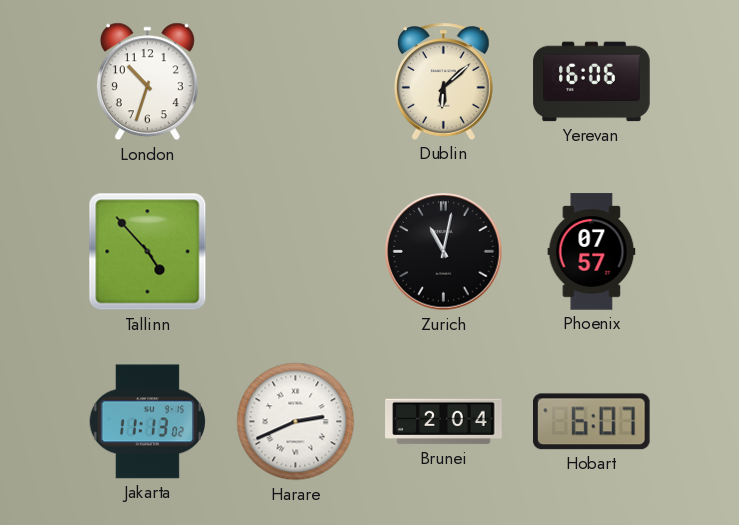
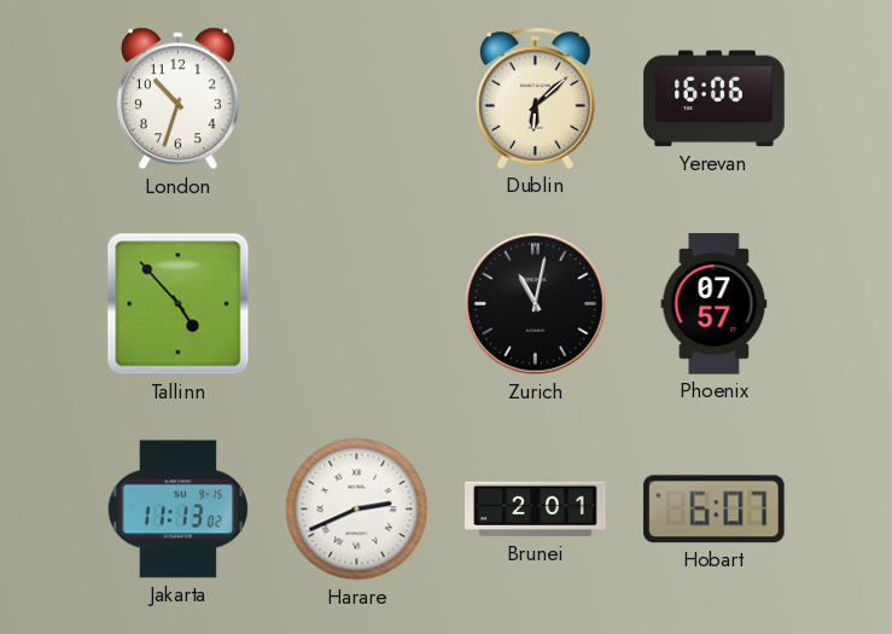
Brunei: 2:04 -> 2:01
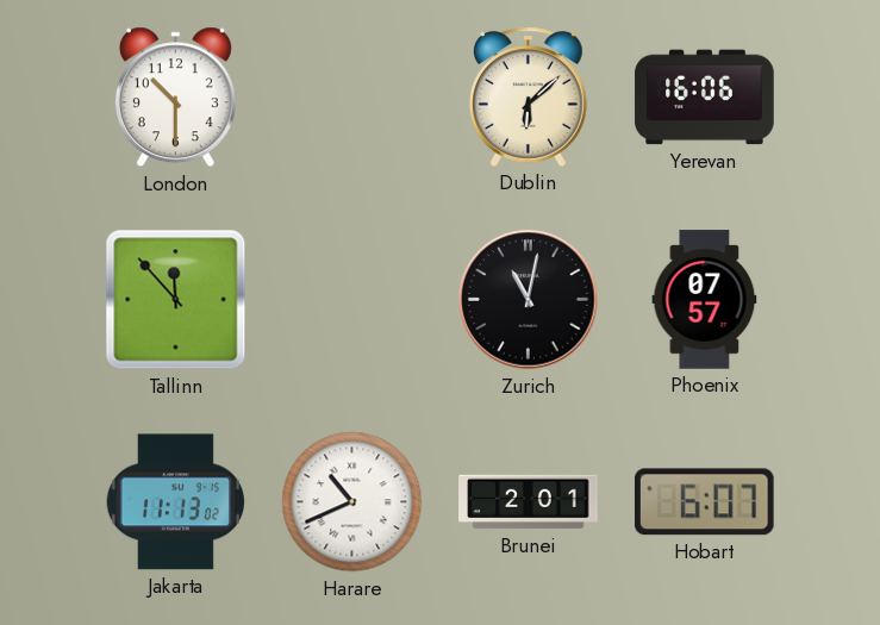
London: 10:33 -> 10:30
Tallinn: 4:53 -> 11:53
Harare: 2:41 -> 10:41
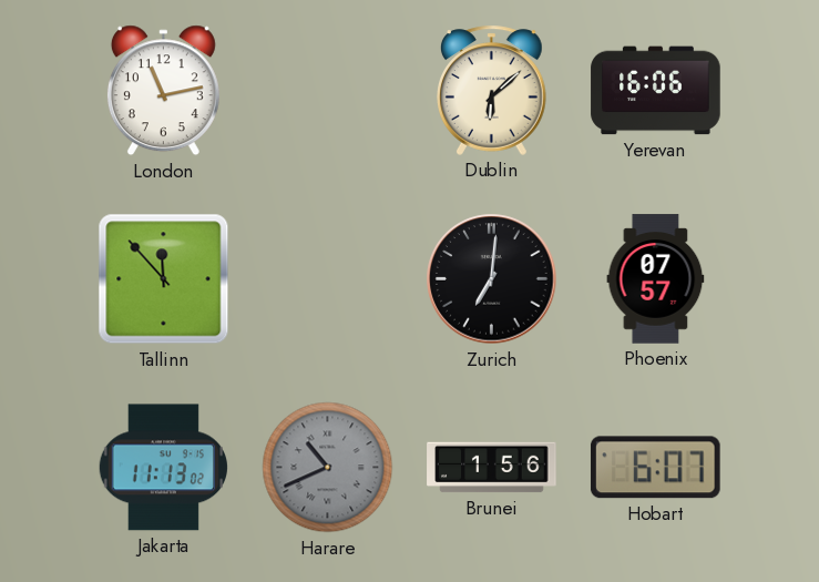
London: 10:30 -> 11:13
Zurich: 11:02 -> 7:01
Harare dial: white -> grey
Brunei: 2:01 -> 1:56
